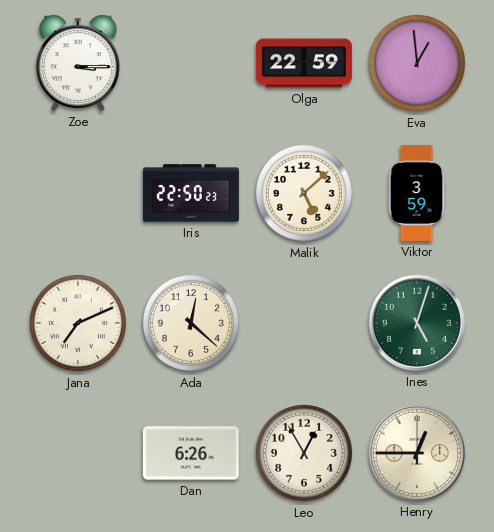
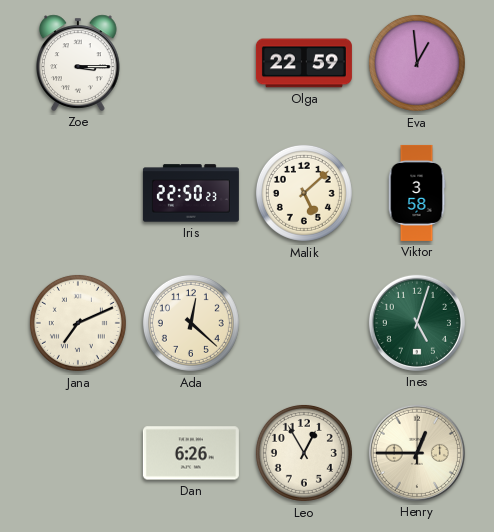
Viktor: 3:59 -> 3:58
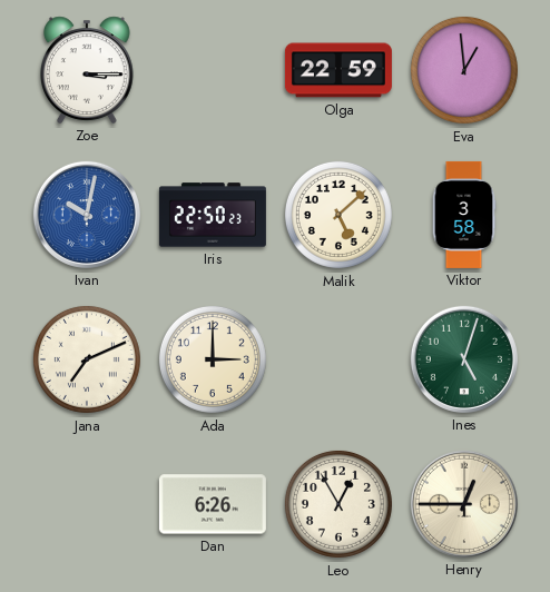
Ivan: none -> 10:02
Ada: 12:22 -> 3:00
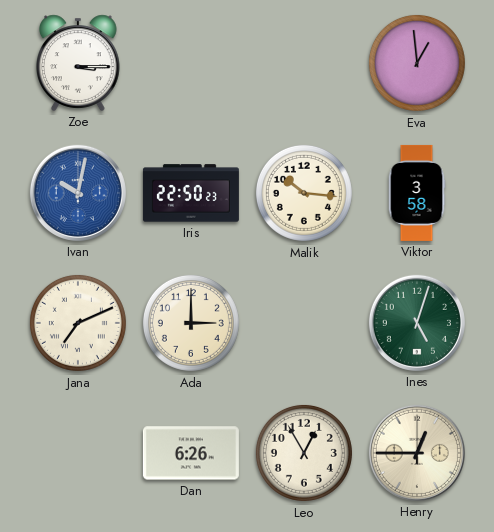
Olga: 22:59 -> none
Malik: 5:08 -> 10:16
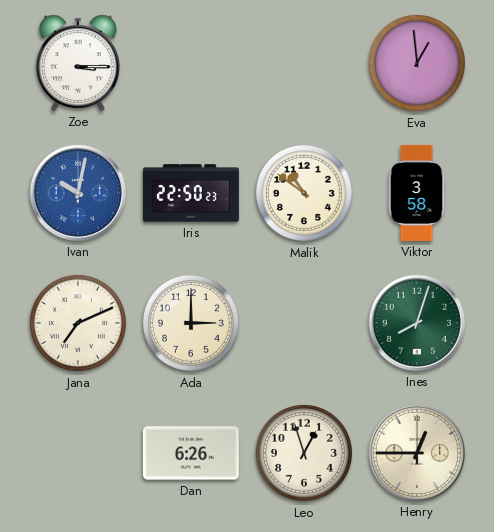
Malik: 10:16 -> 10:51
Ines: 5:03 -> 8:03
Leo: 12:55 -> 12:57
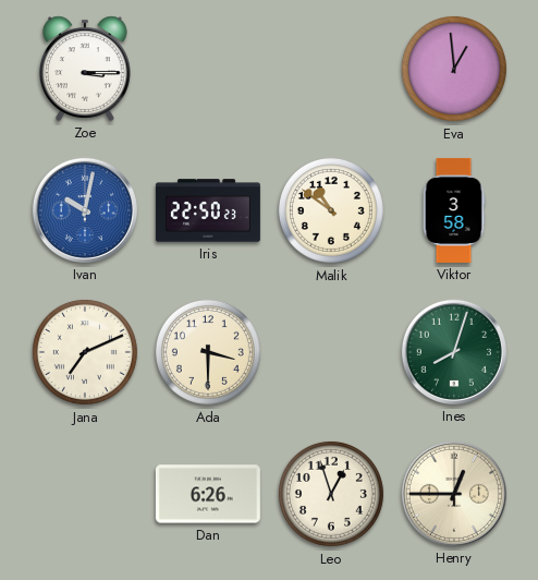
Ada: 3:00 -> 3:30
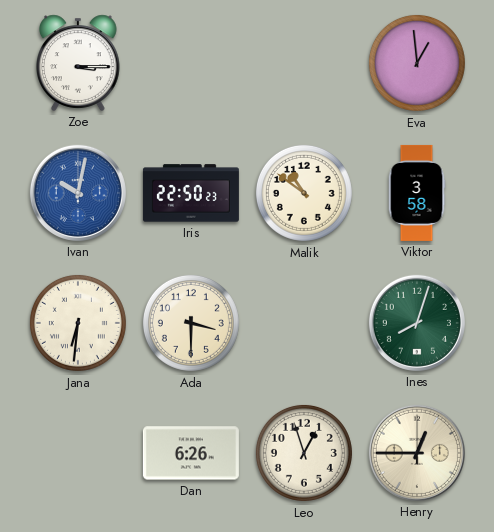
Jana: 7:11 -> 6:31
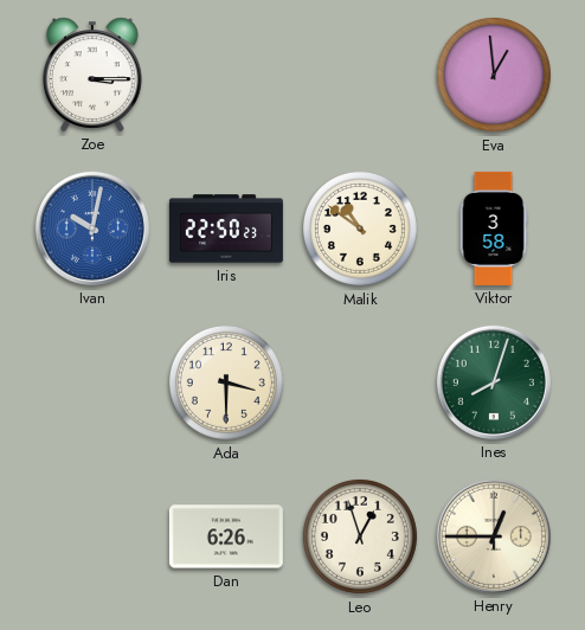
Jana: 6:31 -> none
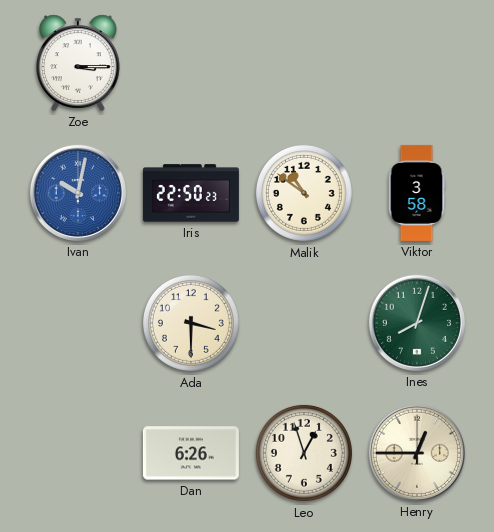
Eva: 12:59 -> none
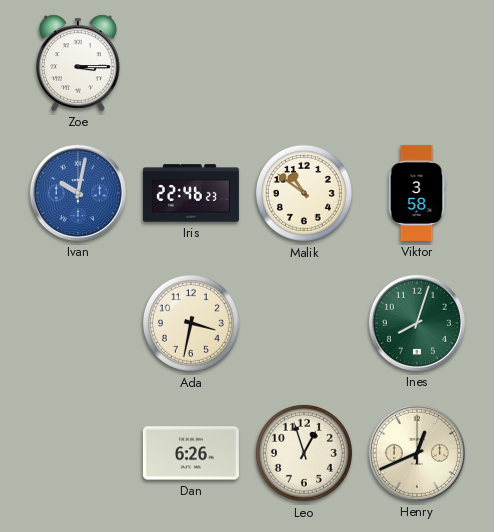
Iris: 22:50 -> 22:46
Ada: 3:30 -> 3:32
Henry: 12:45 -> 12:41
